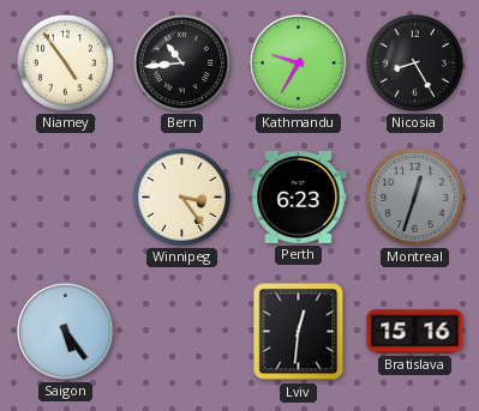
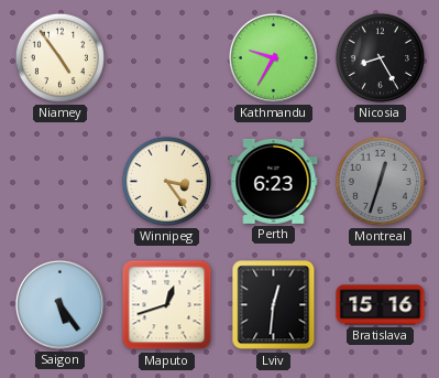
Bern: 10:44 -> none
Maputo: none -> 12:42
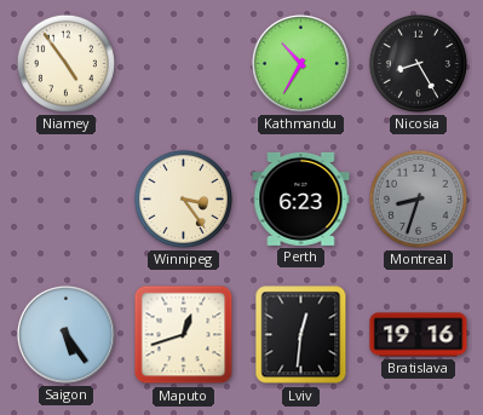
Kathmandu: 9:35 -> 10:35
Montreal: 12:33 -> 8:33
Bratislava: 15:16 -> 19:16
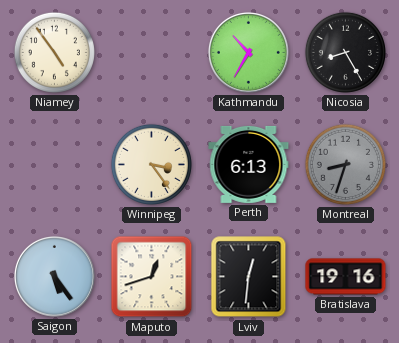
Perth: 6:23 -> 6:13
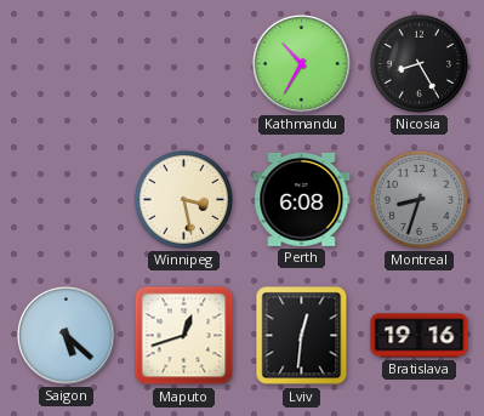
Niamey: 4:54 -> none
Winnipeg: 3:24 -> 3:28
Perth: 6:13 -> 6:08
Saigon: 5:24 -> 5:22
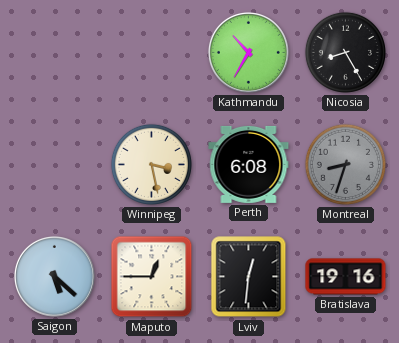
Maputo: 12:42 -> 12:45
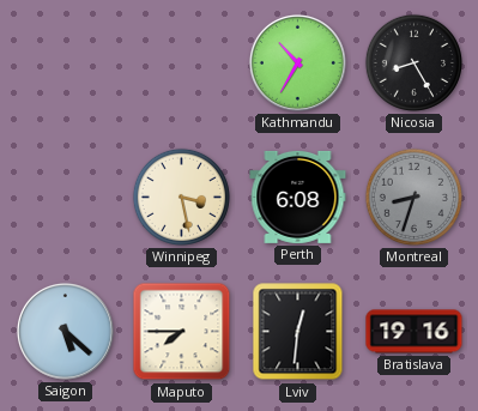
Maputo: 12:45 -> 7:45
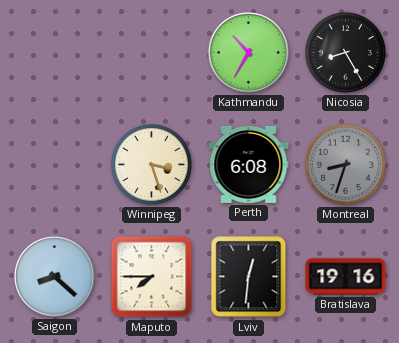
Winnipeg: 3:28 -> 3:27
Saigon: 5:22 -> 8:22
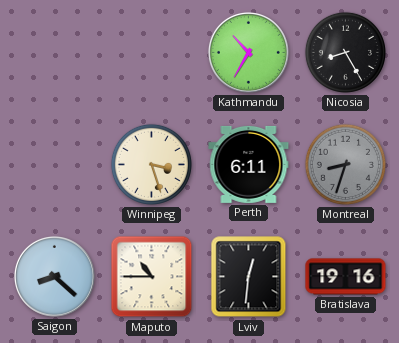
Perth: 6:08 -> 6:11
Maputo: 7:45 -> 10:45
